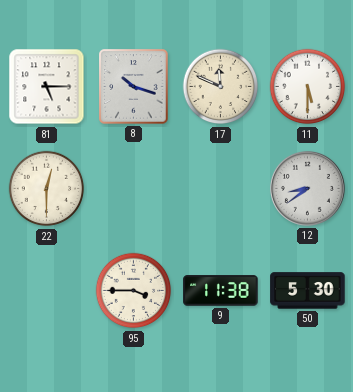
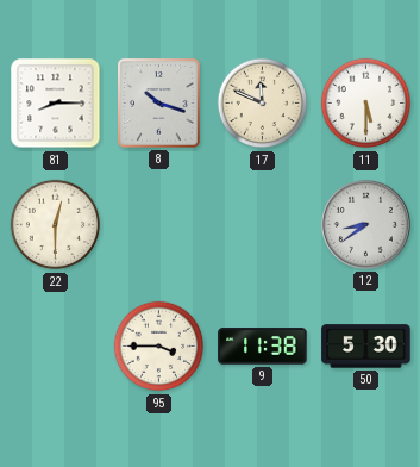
81: 5:15 -> 8:15
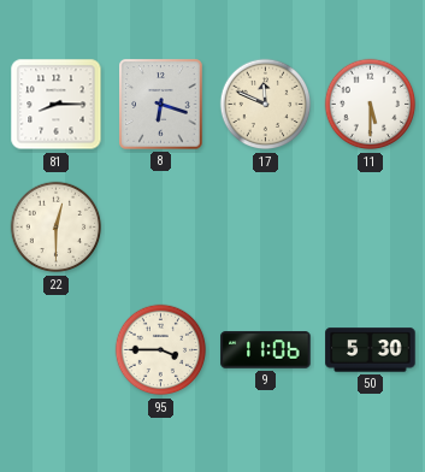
8: 10:18 -> 6:18
12: 8:39 -> none
9: 11:38 -> 11:06
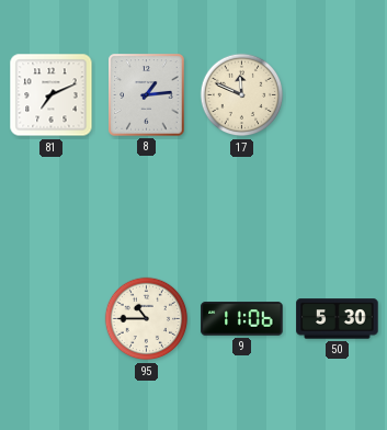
81: 8:15 -> 7:11
8: 6:18 -> 1:14
11: 5:30 -> none
22: 12:30 -> none
95: 3:45 -> 10:45
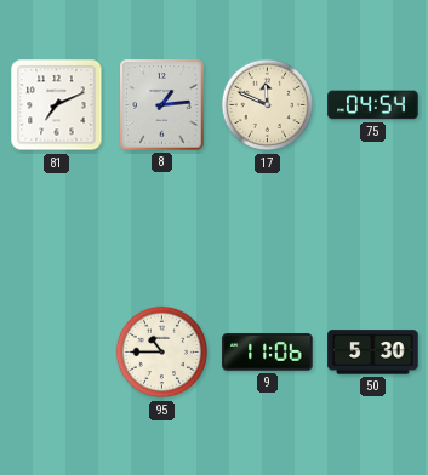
75: none -> 04:54
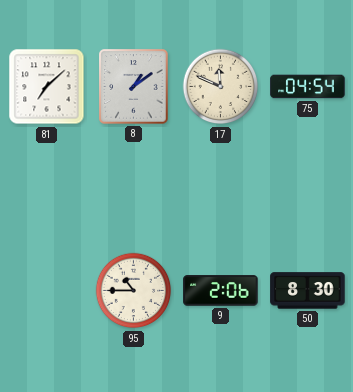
81: 7:11 -> 7:08
8: 1:14 -> 1:09
9: 11:06 -> 2:06
50: 5:30 -> 8:30
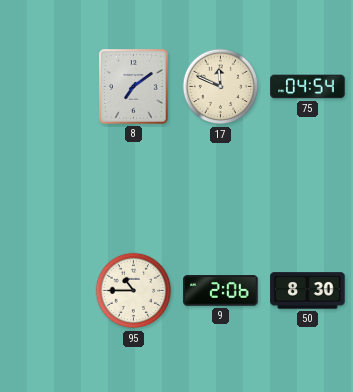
81: 7:08 -> none
8: 1:09 -> 7:09
